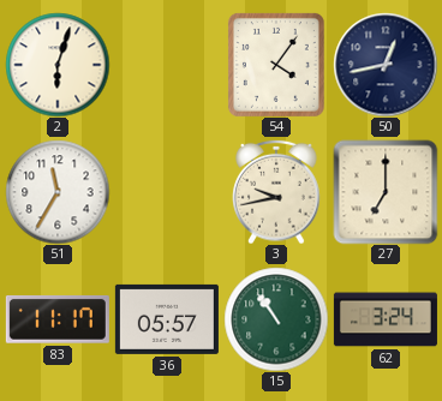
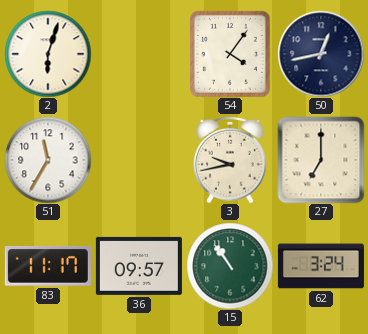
36: 05:57 -> 09:57
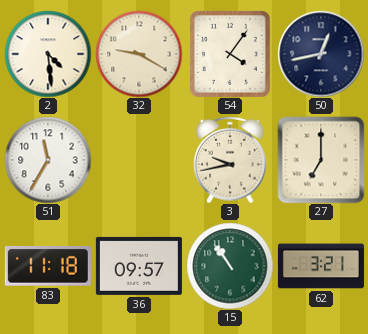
2: 6:03 -> 4:29
32: none -> 9:20
83: 11:17 -> 11:18
62: 3:24 -> 3:21
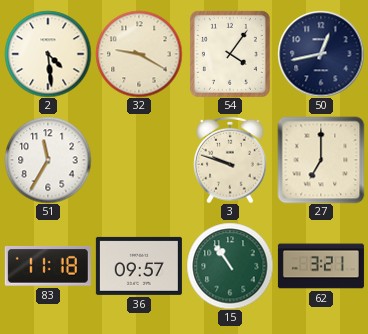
3: 9:43 -> 9:48
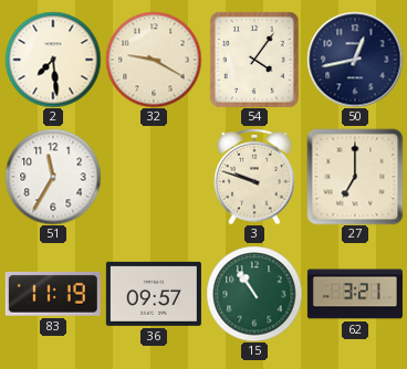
2: 4:29 -> 7:29
83: 11:18 -> 11:19
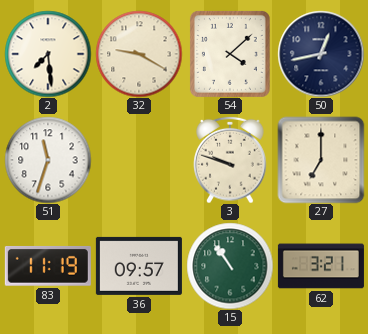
54: 4:06 -> 4:08
51: 11:35 -> 11:33
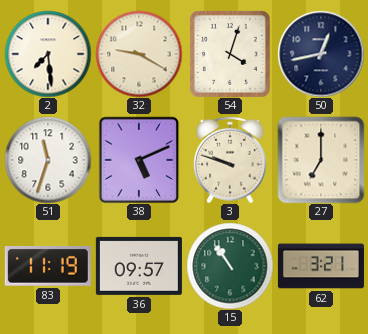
54: 4:08 -> 4:03
38: none -> 5:11
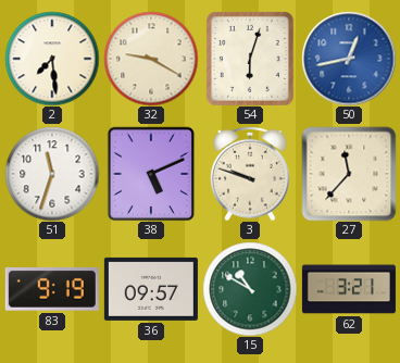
54: 4:03 -> 6:03
50 dial: navy -> blue
27: 7:00 -> 11:37
83: 11:19 -> 9:19
15: 10:54 -> 10:50
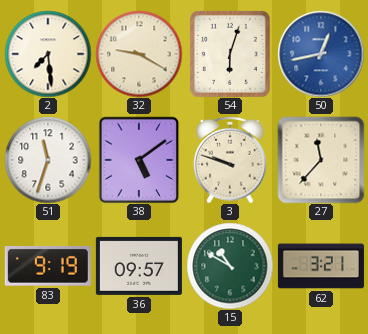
38: 5:11 -> 5:09
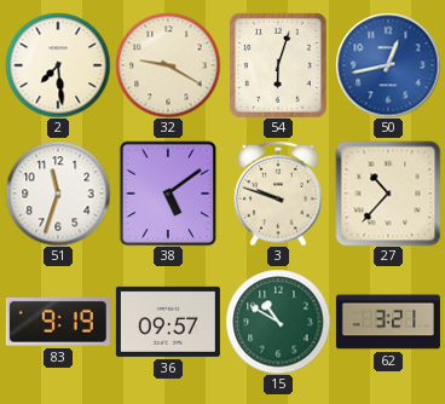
27: 11:37 -> 10:37
